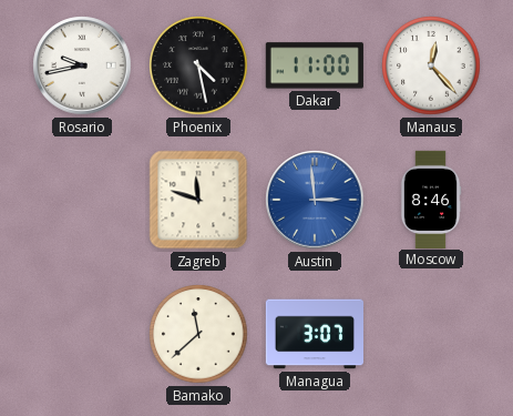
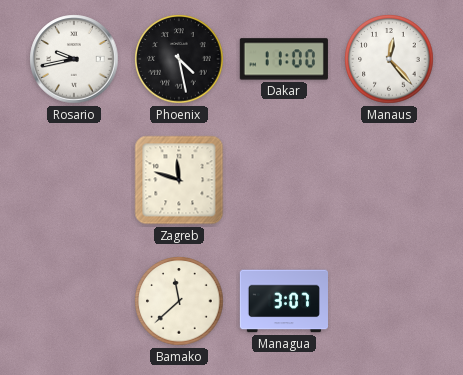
Austin: 2:59 -> none
Moscow: 8:46 -> none
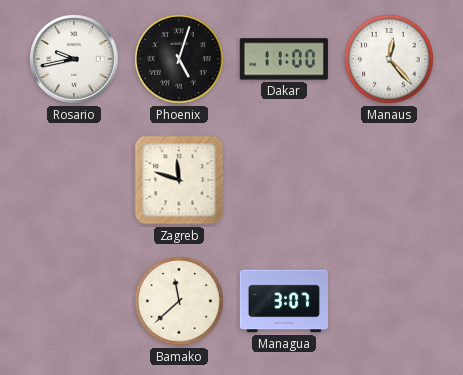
Phoenix: 4:28 -> 5:03
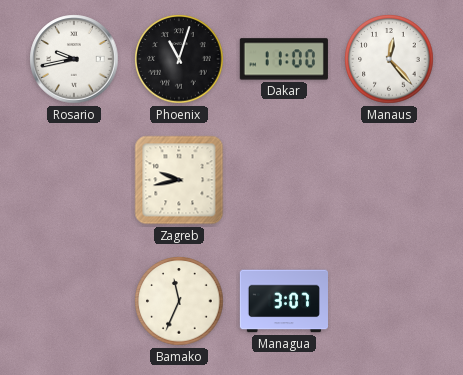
Phoenix: 5:03 -> 11:03
Zagreb: 11:48 -> 9:43
Bamako: 11:38 -> 11:34
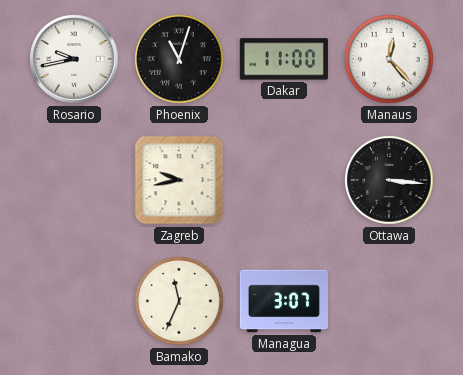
Ottawa: none -> 3:16
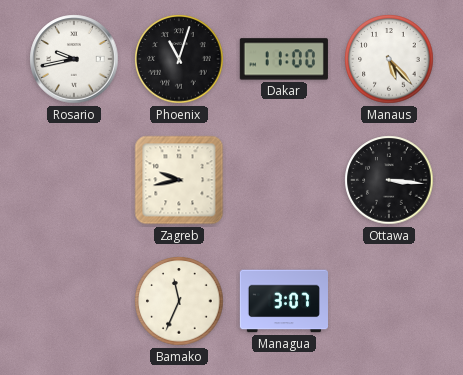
Manaus: 12:23 -> 5:23
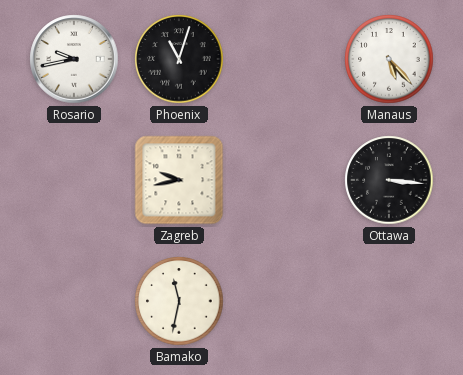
Dakar: 11:00 -> none
Bamako: 11:34 -> 11:32
Managua: 3:07 -> none
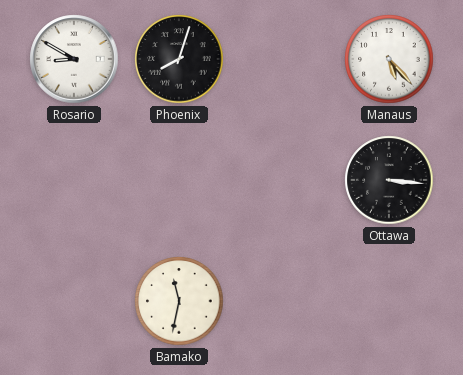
Rosario: 9:43 -> 8:50
Phoenix: 11:03 -> 8:03
Zagreb: 9:43 -> none
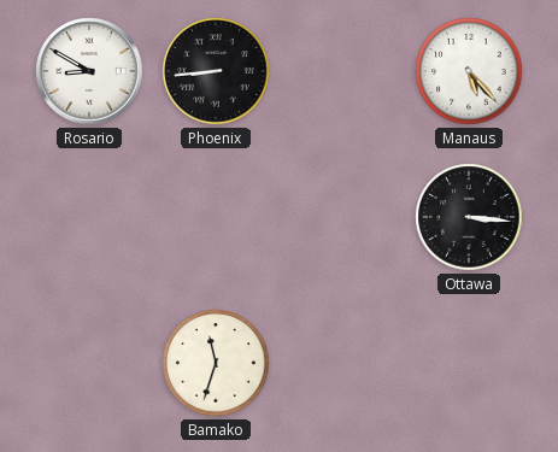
Phoenix: 8:03 -> 8:44
Bamako: 11:32 -> 11:33
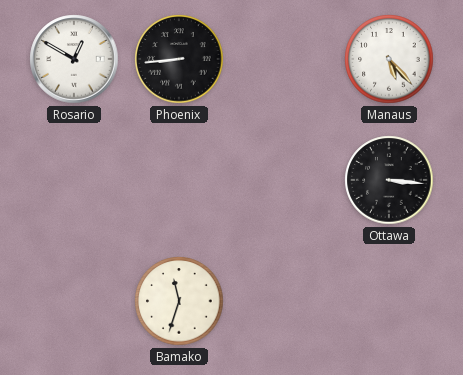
Rosario: 8:50 -> 12:50
